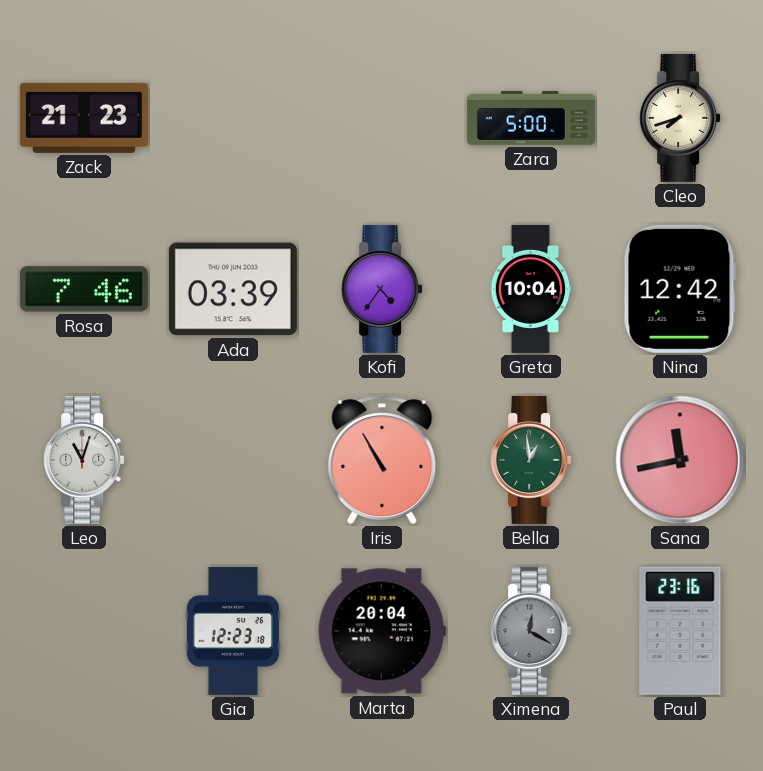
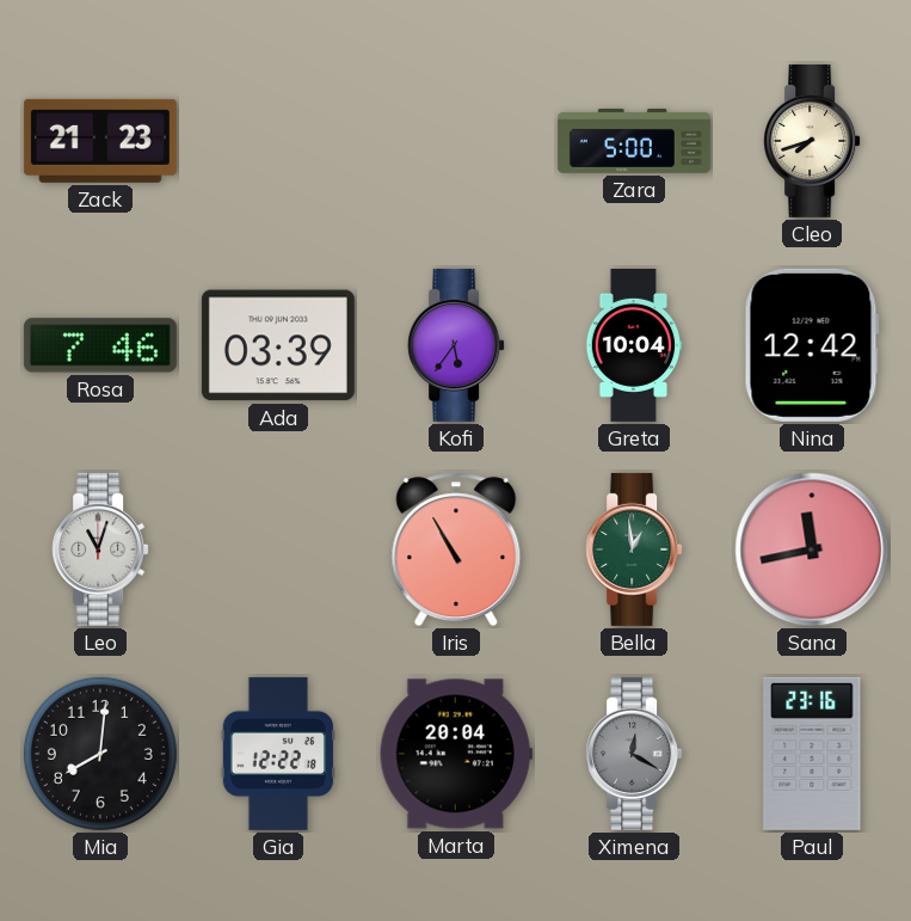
Kofi: 4:36 -> 5:36
Mia: none -> 8:01
Gia: 12:23 -> 12:22
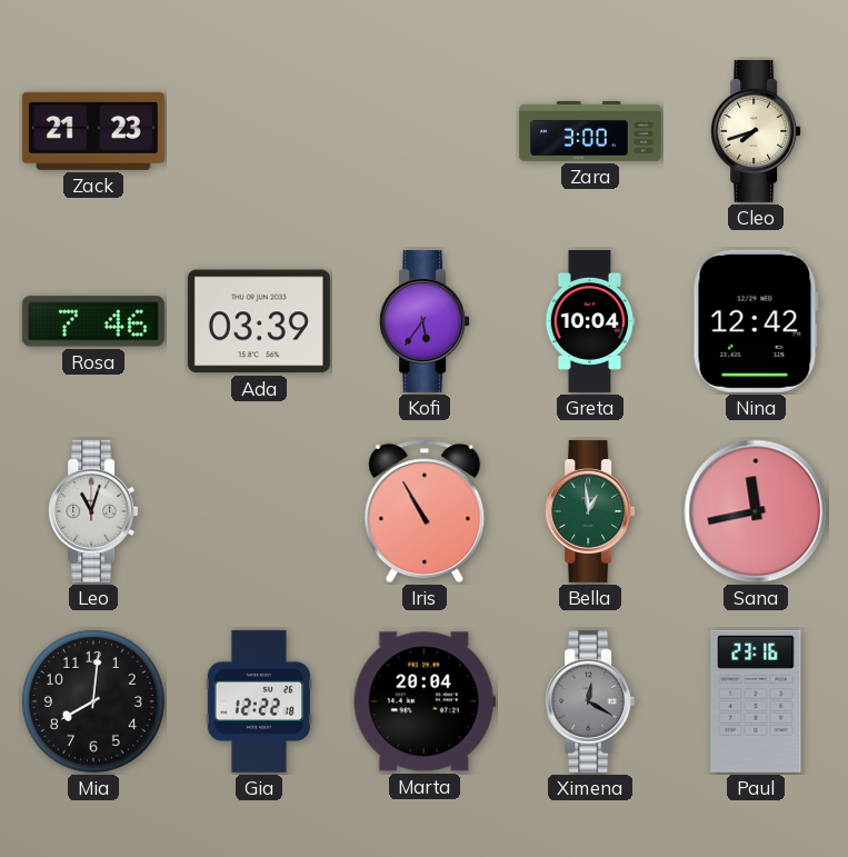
Zara: 5:00 -> 3:00
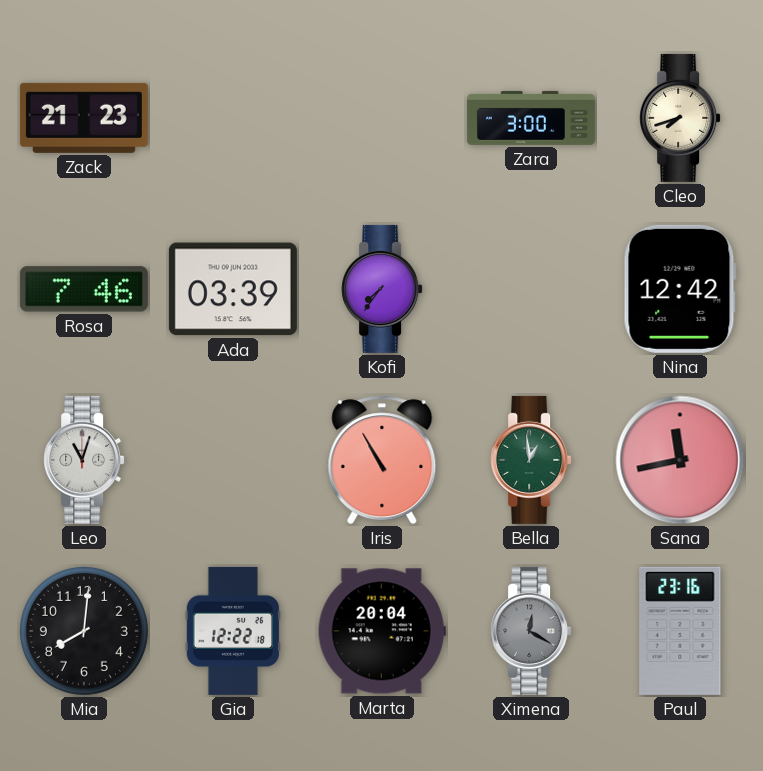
Kofi: 5:36 -> 7:36
Greta: 10:04 -> none
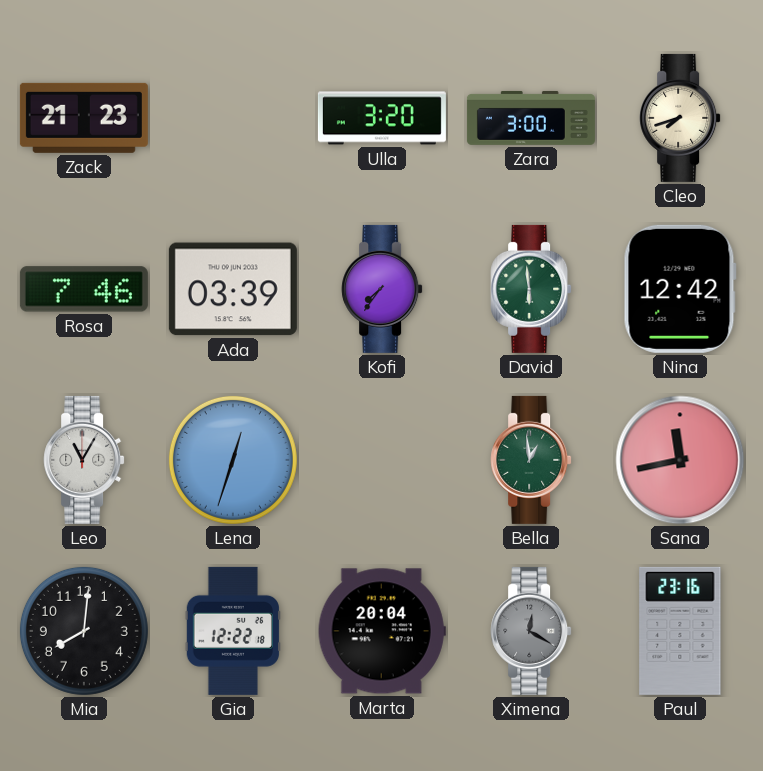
Ulla: none -> 3:20
David: none -> 5:59
Leo: 11:03 -> 11:05
Lena: none -> 12:33
Iris: 10:55 -> none
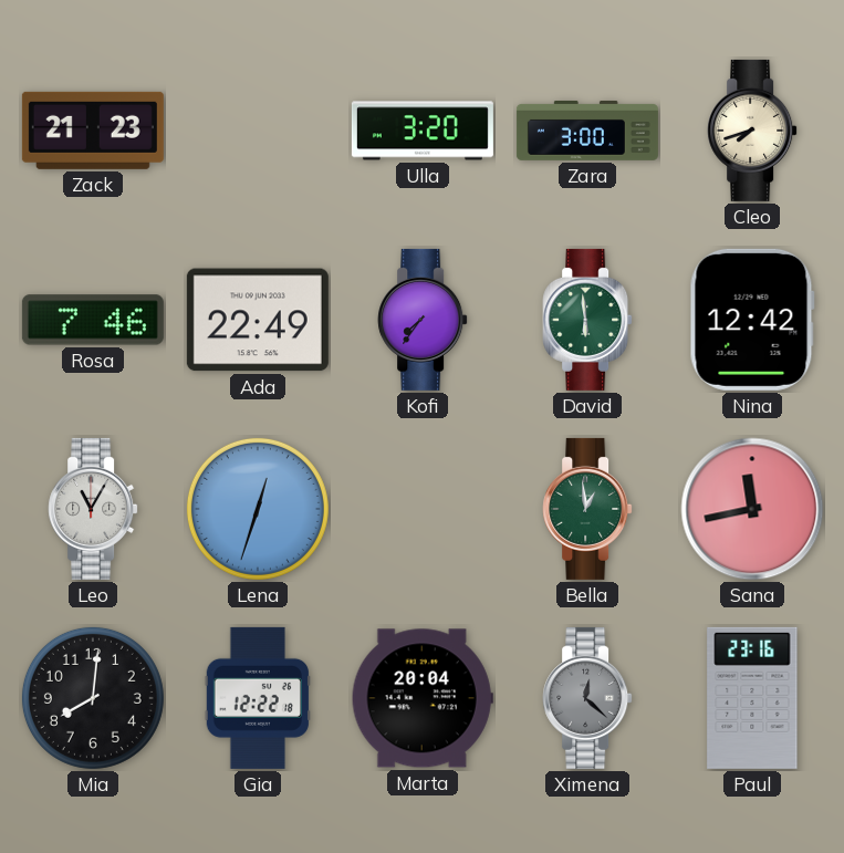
Ada: 03:39 -> 22:49
Ximena: 12:20 -> 12:22
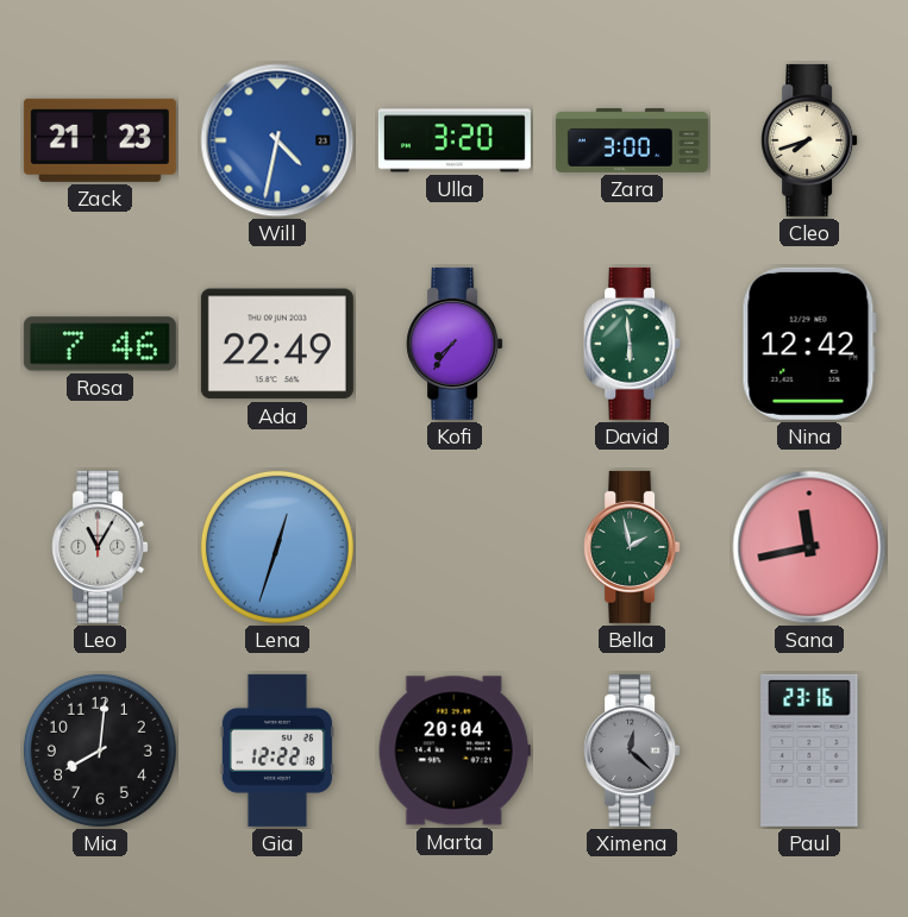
Will: none -> 4:32
Bella: 12:59 -> 1:58
